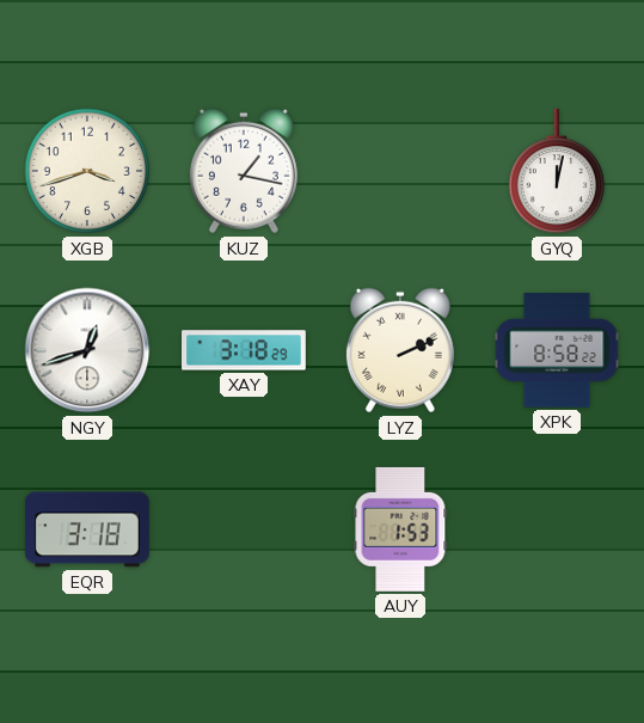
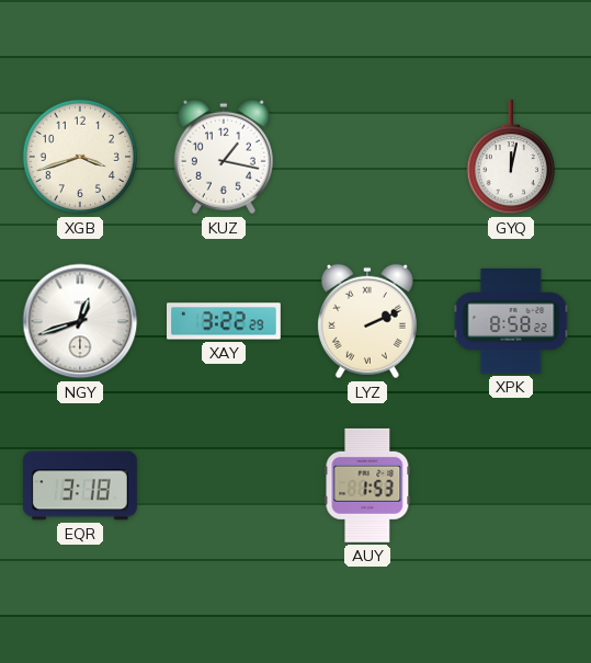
XAY: 3:18 -> 3:22
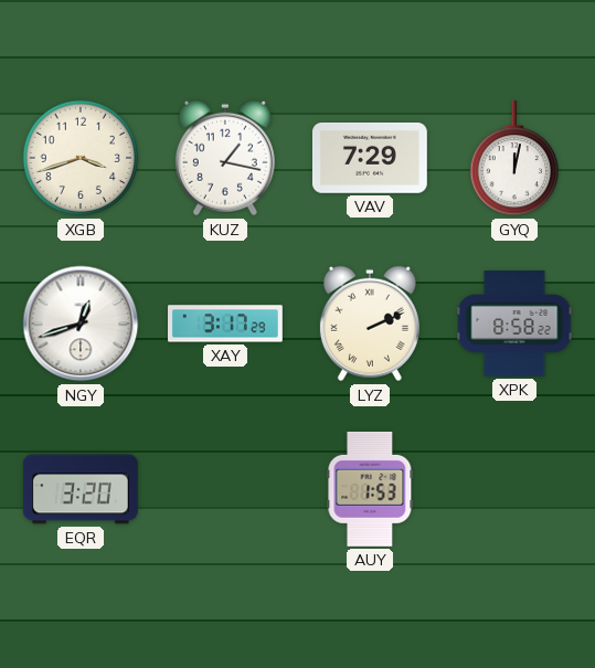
VAV: none -> 7:29
XAY: 3:22 -> 3:17
EQR: 3:18 -> 3:20
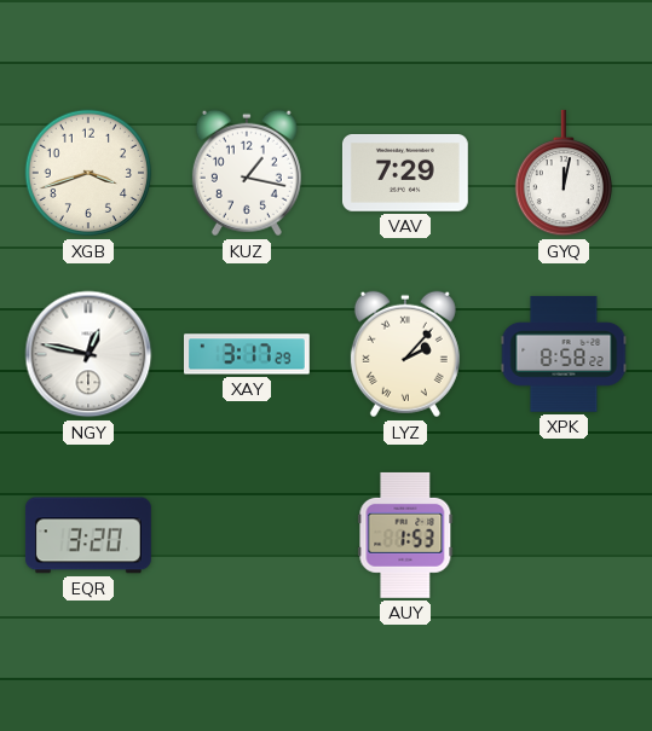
NGY: 12:42 -> 12:47
LYZ: 2:11 -> 2:07
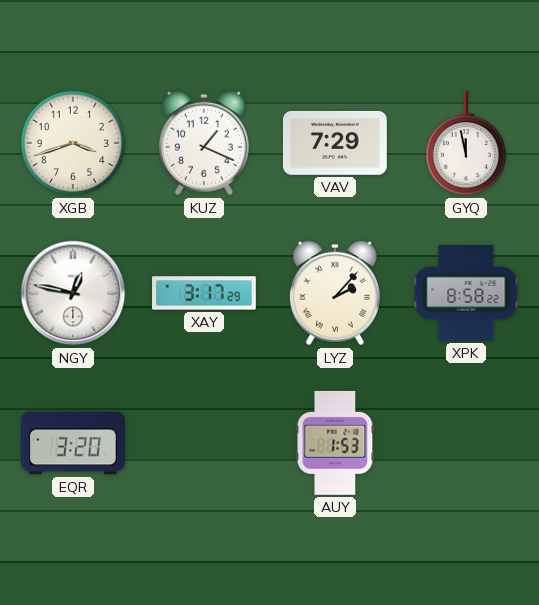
KUZ: 1:17 -> 1:19
GYQ: 12:02 -> 11:58
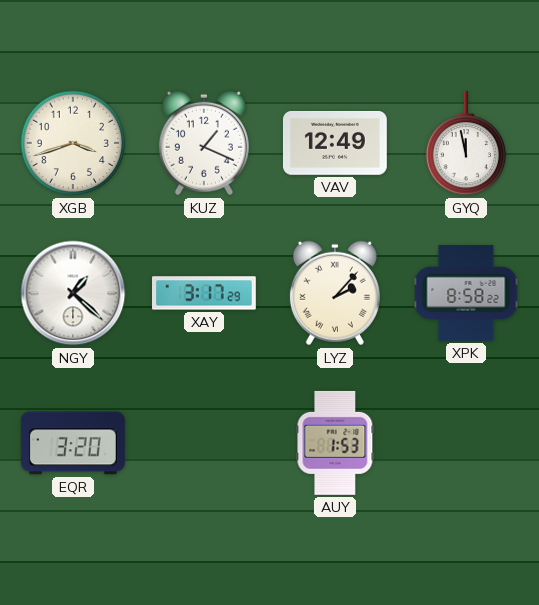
VAV: 7:29 -> 12:49
NGY: 12:47 -> 1:22
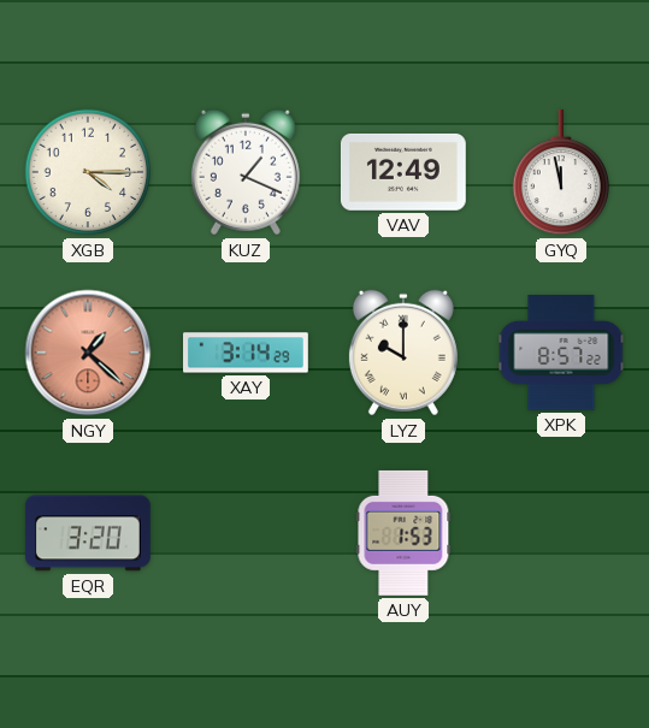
XGB: 3:42 -> 4:15
NGY dial: white -> salmon
XAY: 3:17 -> 3:14
LYZ: 2:07 -> 10:00
XPK: 8:58 -> 8:57
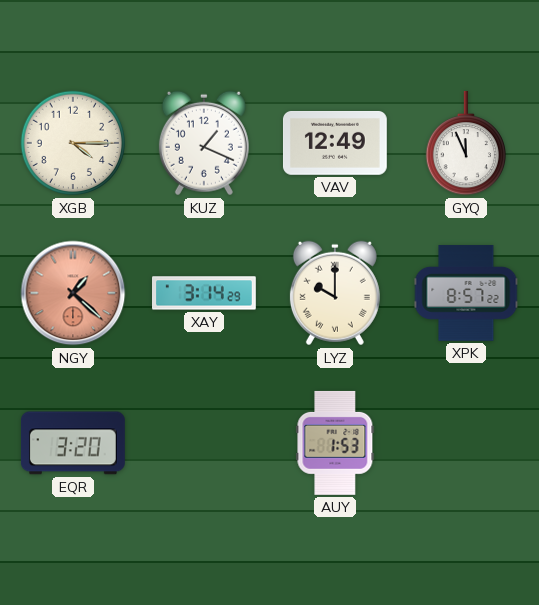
GYQ: 11:58 -> 11:56
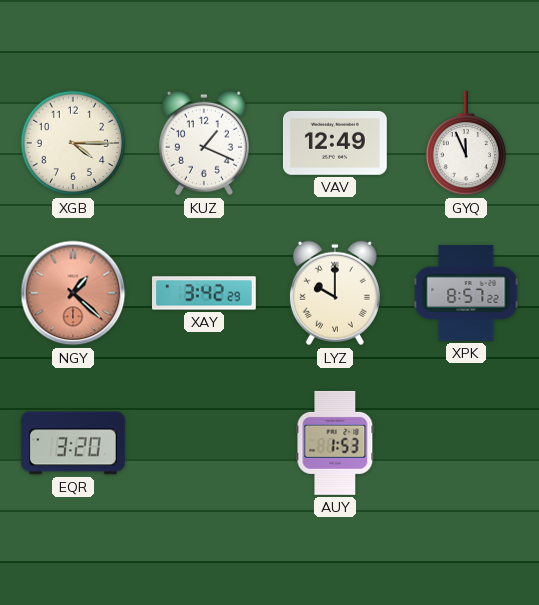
XAY: 3:14 -> 3:42
